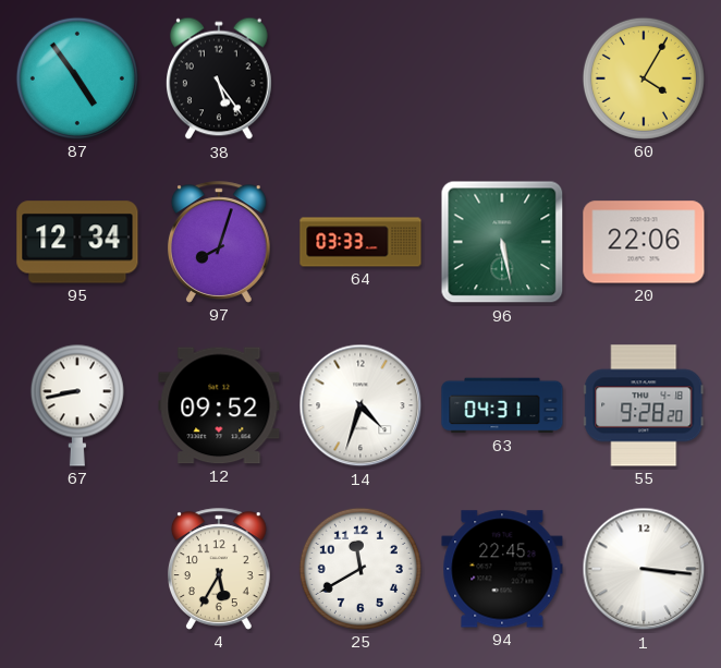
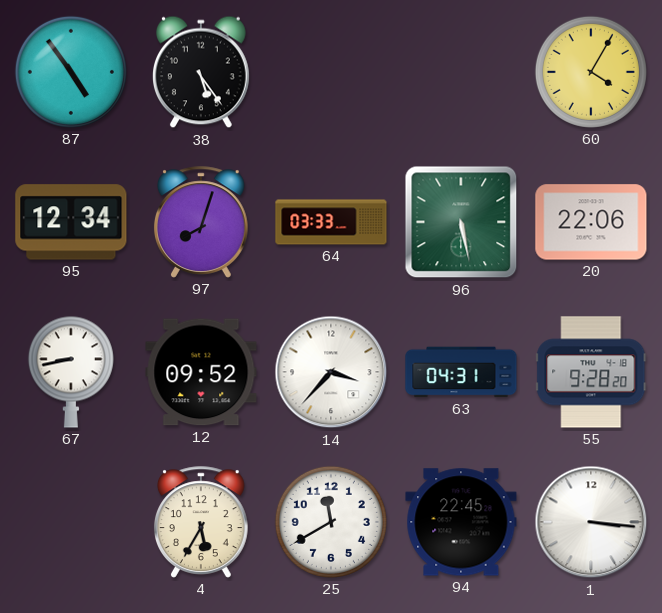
14: 4:33 -> 3:37
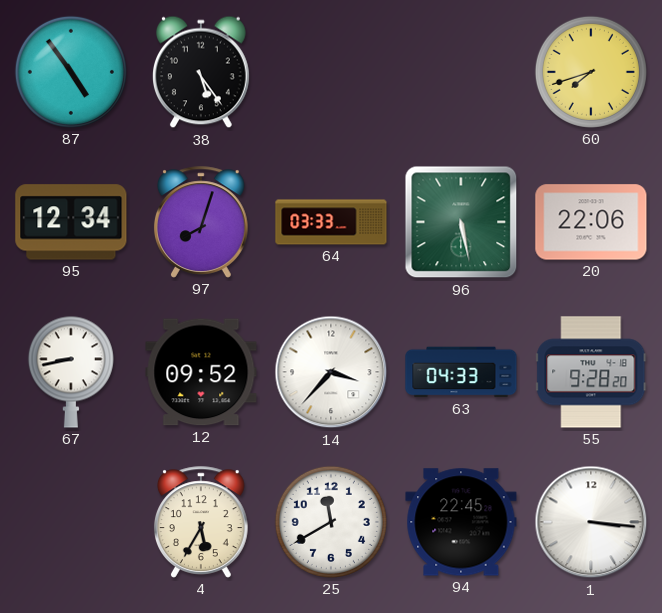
60: 4:05 -> 7:42
63: 04:31 -> 04:33
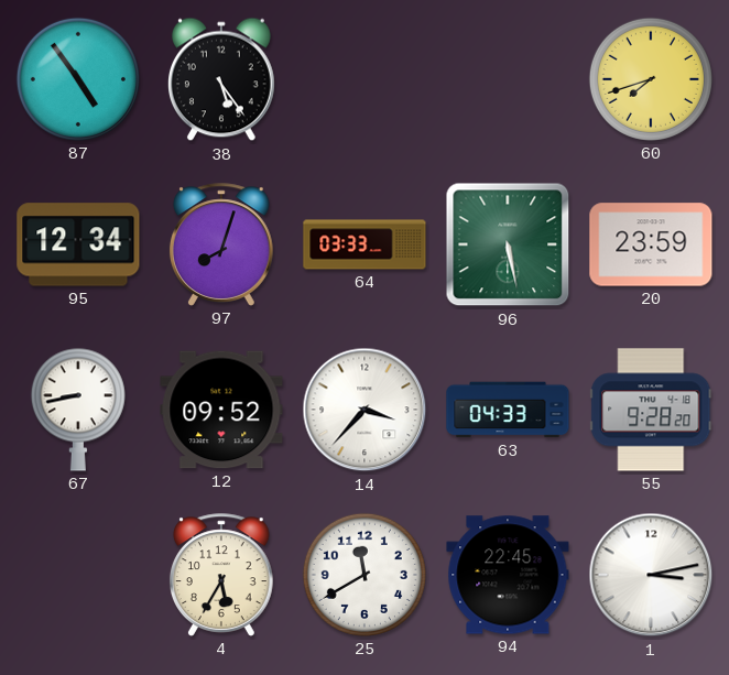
20: 22:06 -> 23:59
1: 3:16 -> 3:13
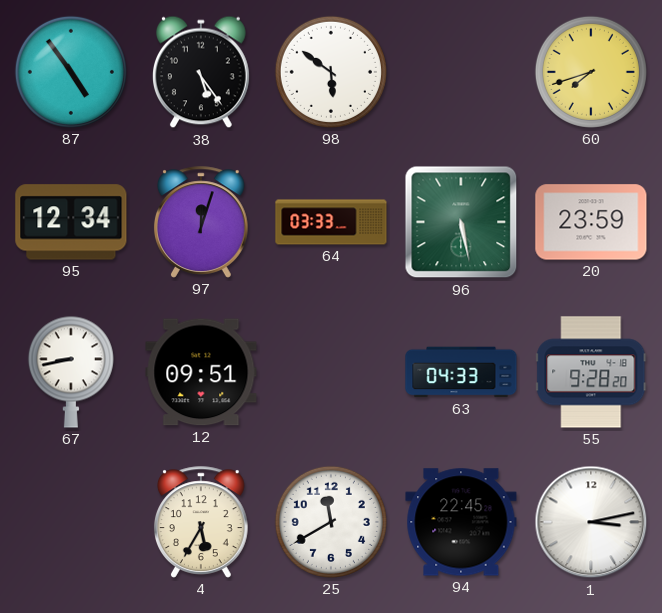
98: none -> 5:51
97: 8:03 -> 12:03
12: 09:52 -> 09:51
14: 3:37 -> none
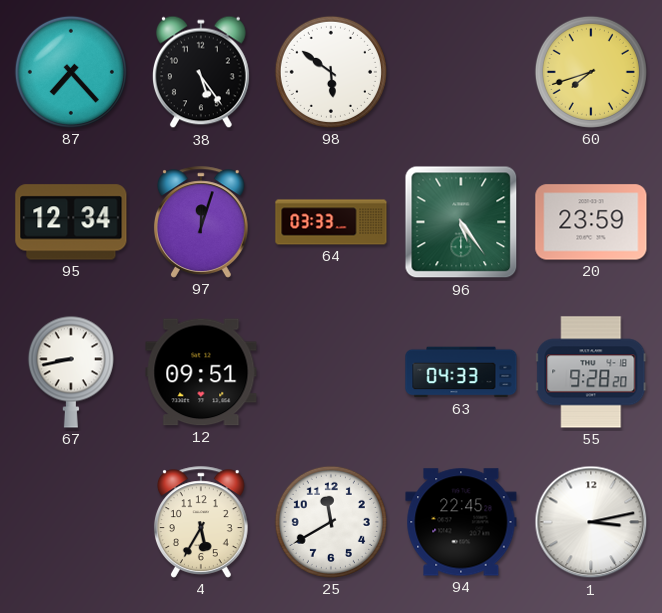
87: 4:54 -> 7:23
96: 5:28 -> 5:24
